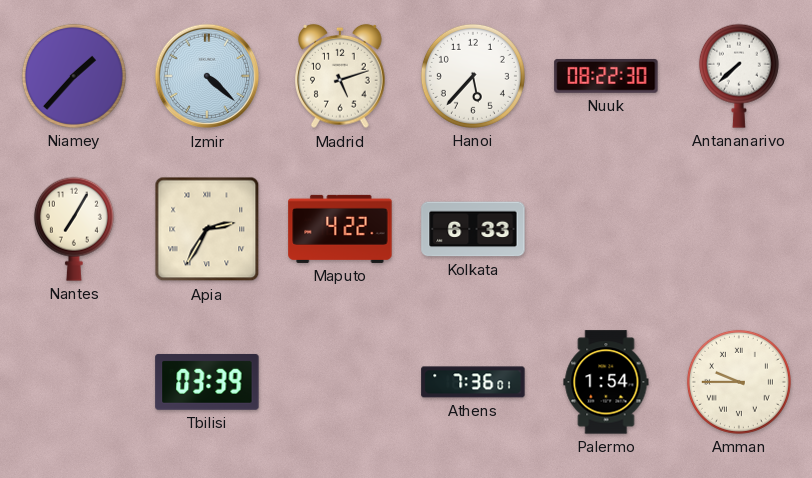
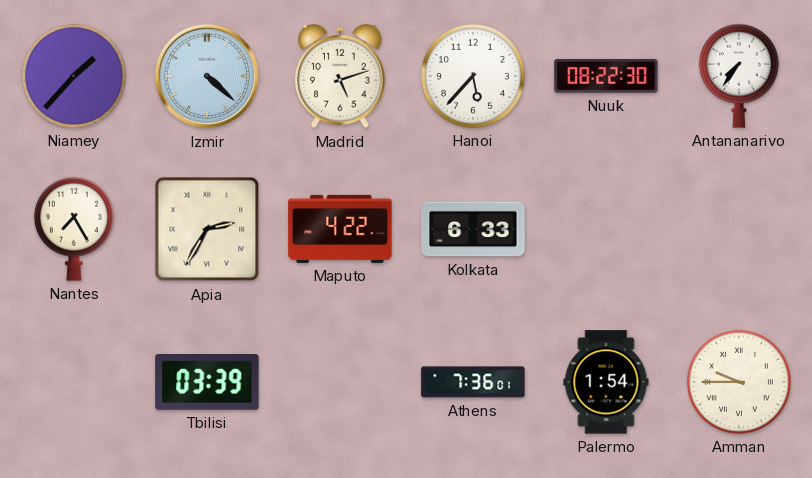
Antananarivo: 7:38 -> 7:36
Nantes: 7:05 -> 7:25
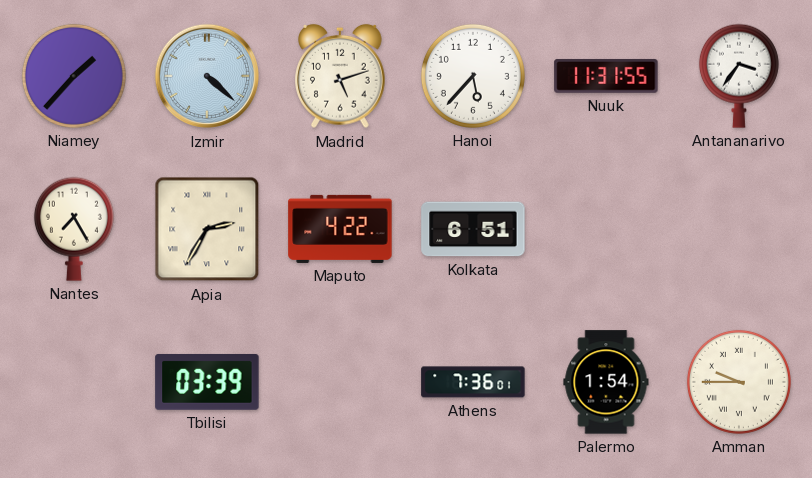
Nuuk: 08:22 -> 11:31
Antananarivo: 7:36 -> 3:36
Kolkata: 6:33 -> 6:51
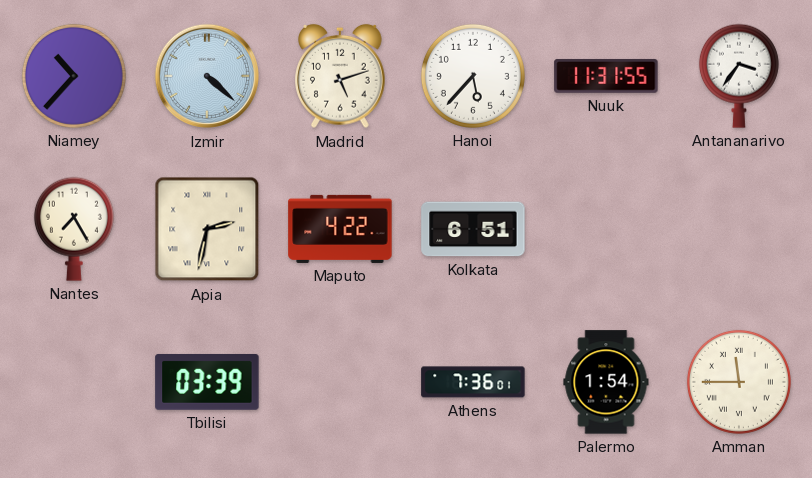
Niamey: 1:37 -> 10:37
Apia: 2:35 -> 2:32
Amman: 9:45 -> 11:45
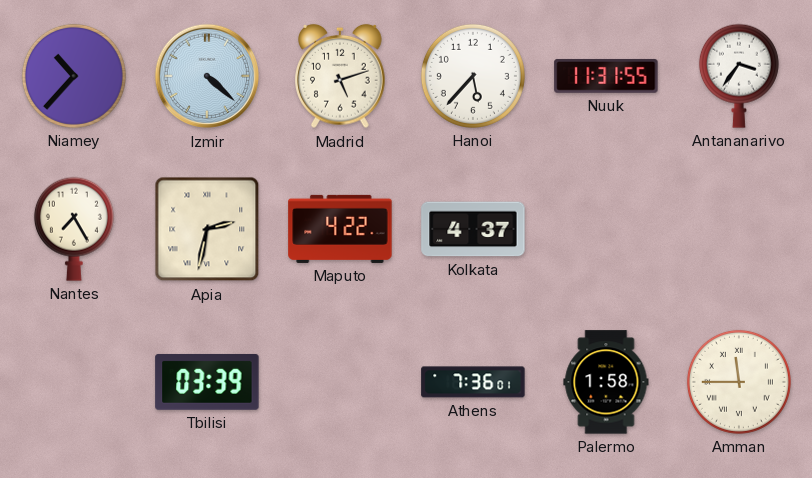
Kolkata: 6:51 -> 4:37
Palermo: 1:54 -> 1:58
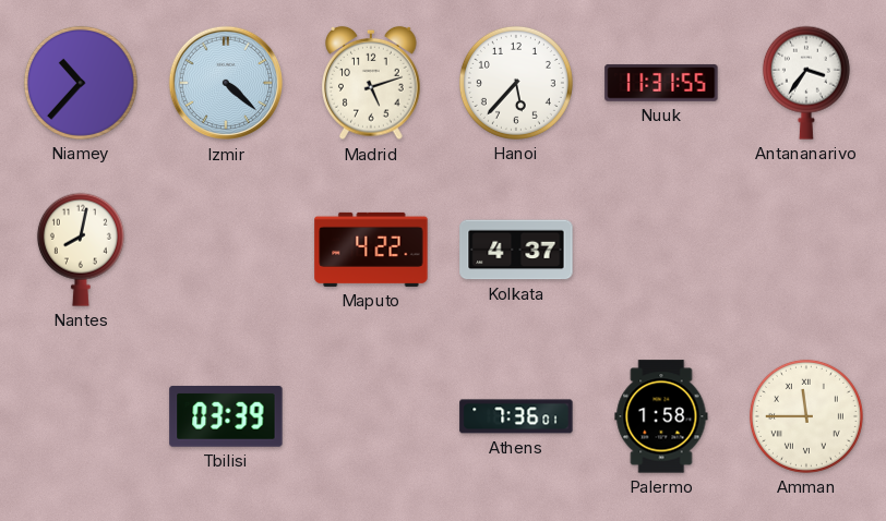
Nantes: 7:25 -> 8:02
Apia: 2:32 -> none
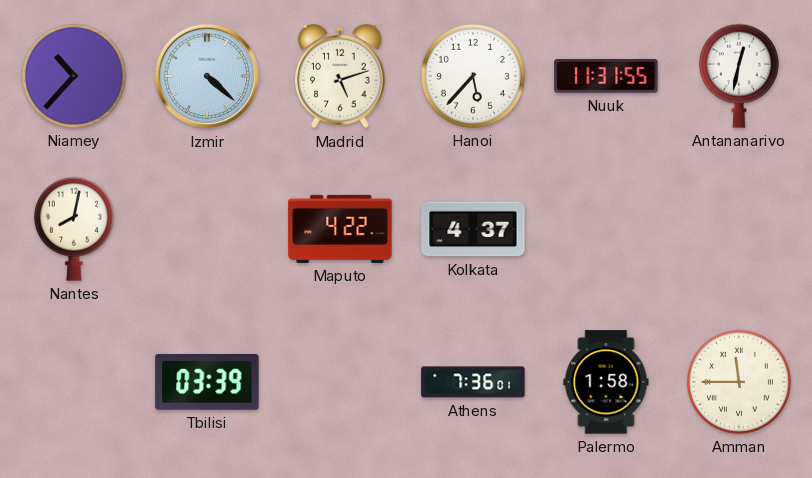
Antananarivo: 3:36 -> 12:32
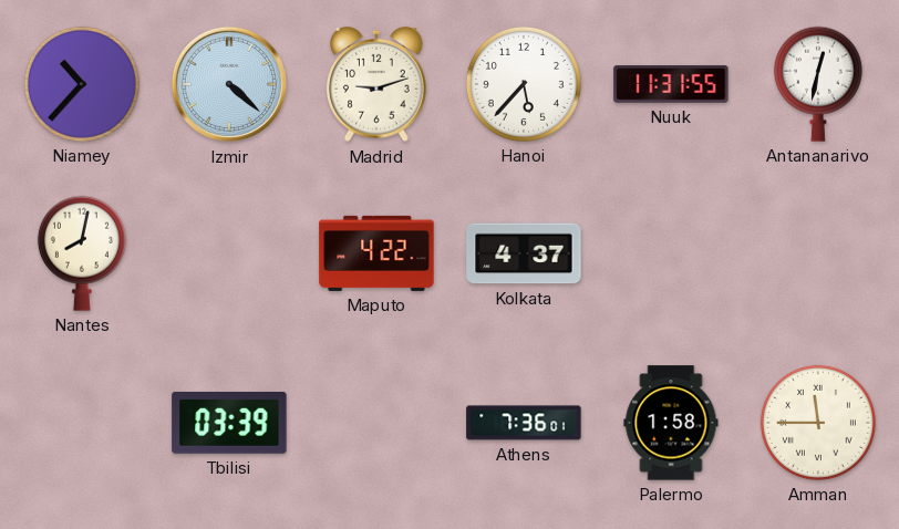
Madrid: 5:12 -> 9:12
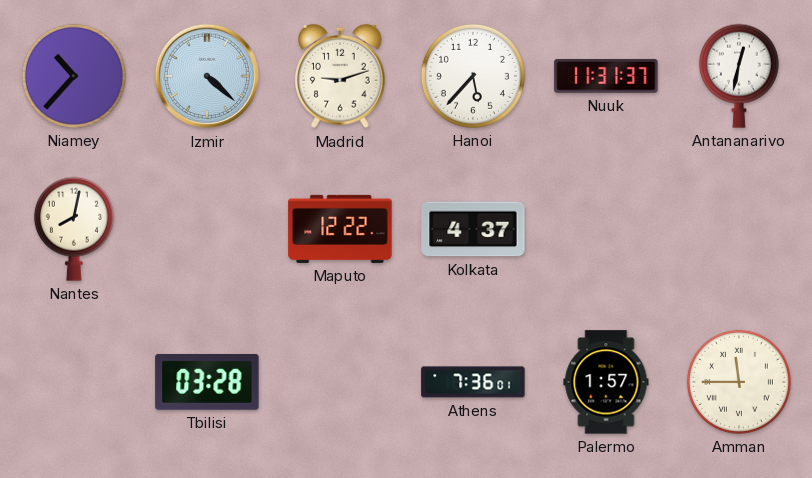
Nuuk: 11:31:55 -> 11:31:37
Maputo: 4:22 -> 12:22
Tbilisi: 03:39 -> 03:28
Palermo: 1:58 -> 1:57
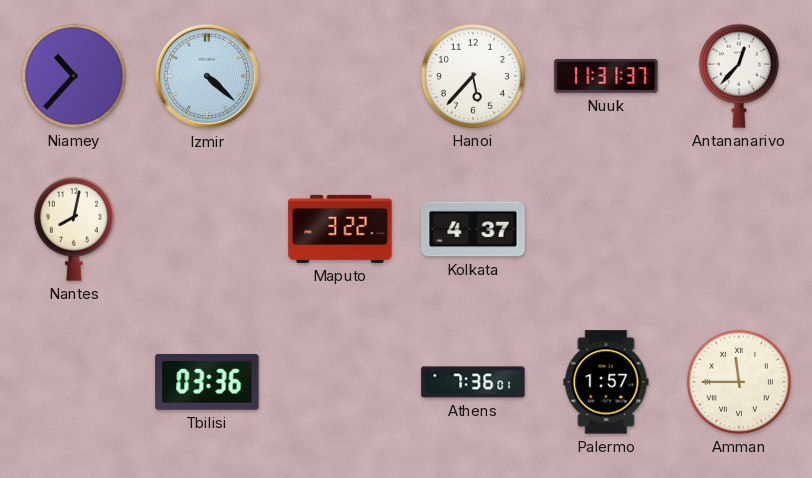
Madrid: 9:12 -> none
Antananarivo: 12:32 -> 12:37
Maputo: 12:22 -> 3:22
Tbilisi: 03:28 -> 03:36
